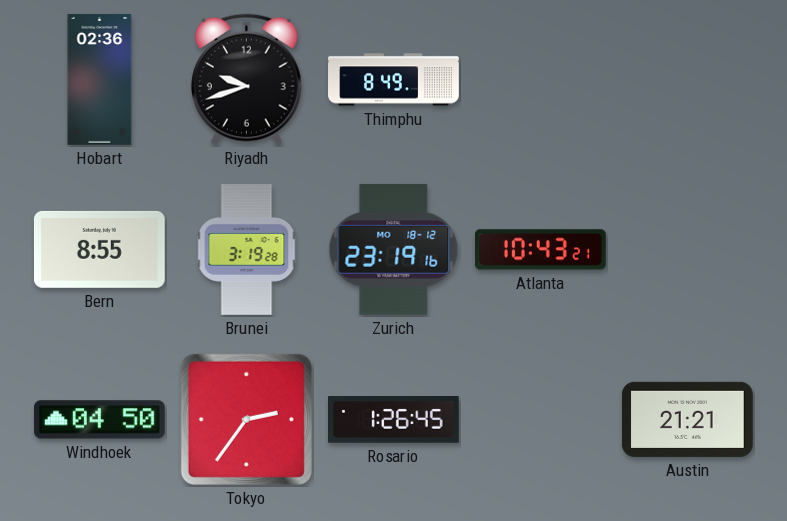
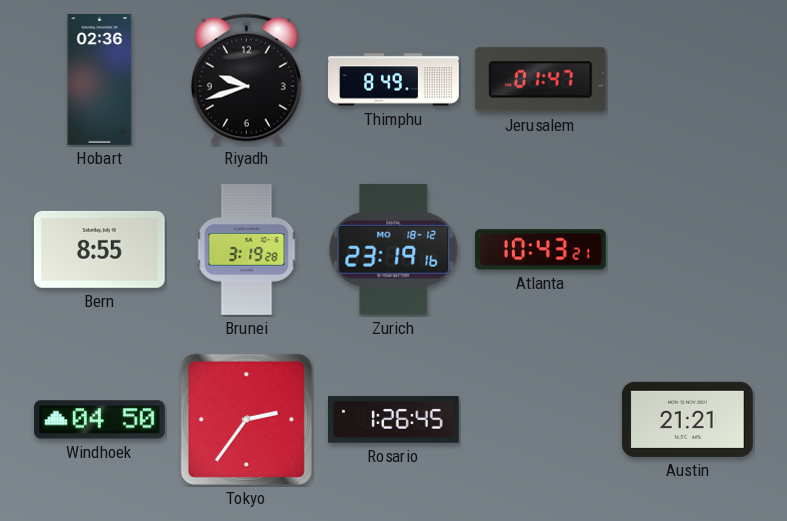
Jerusalem: none -> 01:47
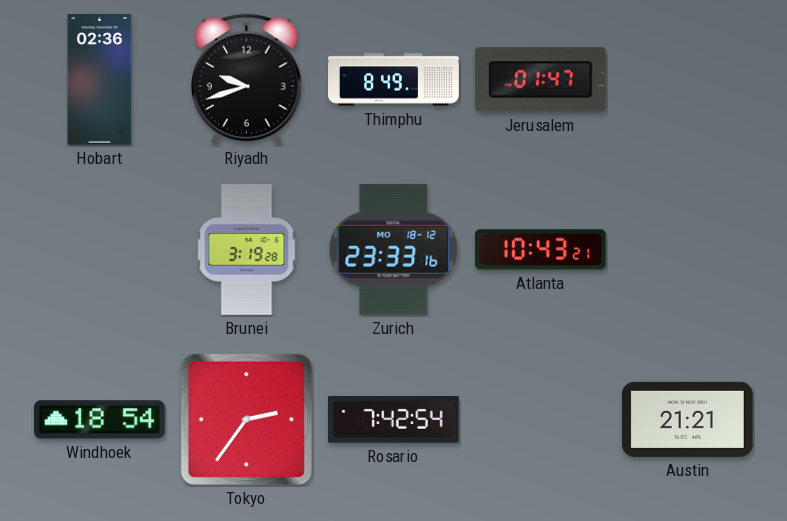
Bern: 8:55 -> none
Zurich: 23:19 -> 23:33
Windhoek: 04:50 -> 18:54
Rosario: 1:26 -> 7:42
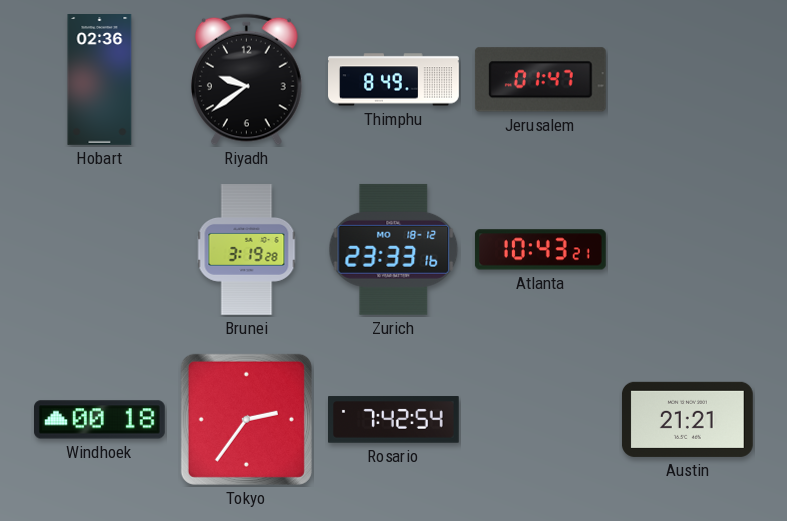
Riyadh: 9:42 -> 9:39
Windhoek: 18:54 -> 00:18
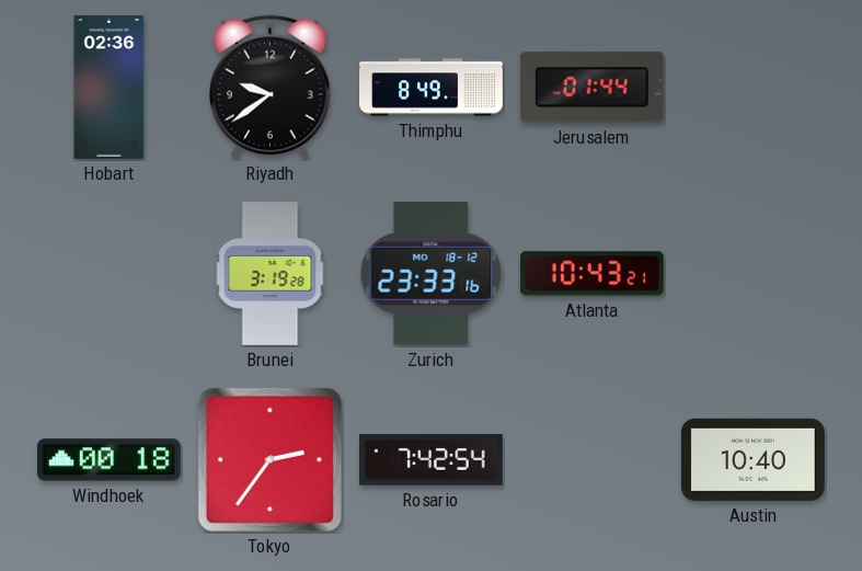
Jerusalem: 01:47 -> 01:44
Austin: 21:21 -> 10:40
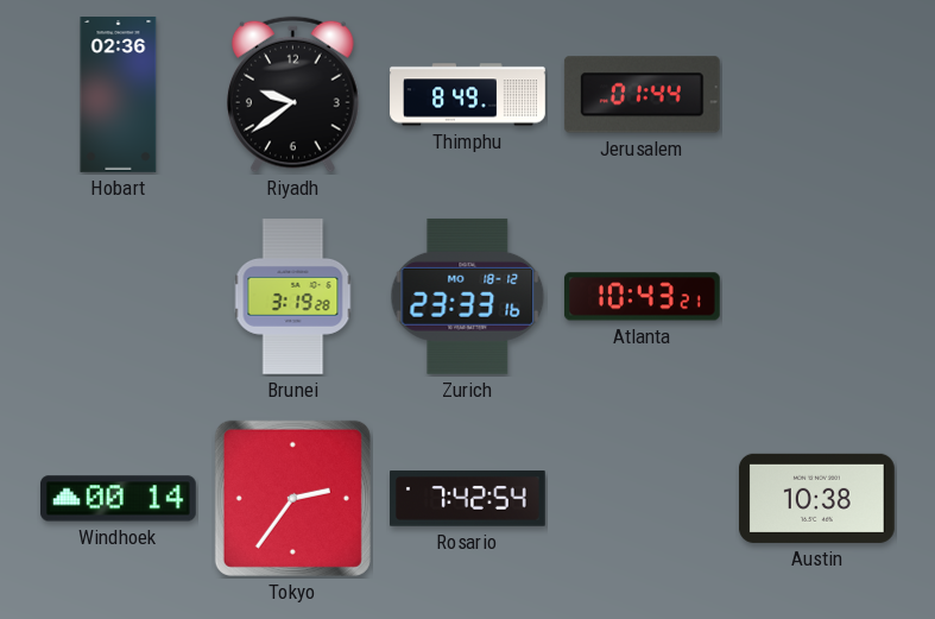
Windhoek: 00:18 -> 00:14
Austin: 10:40 -> 10:38
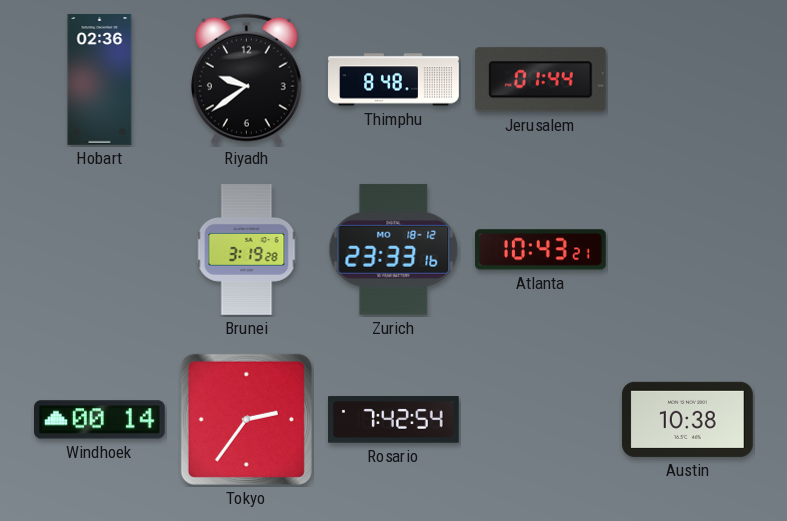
Thimphu: 8:49 -> 8:48
